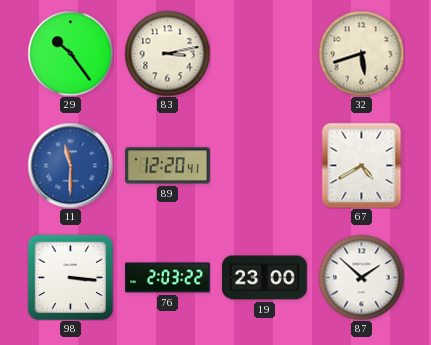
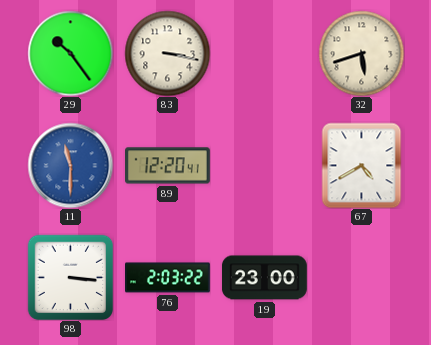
83: 3:13 -> 3:17
87: 1:52 -> none
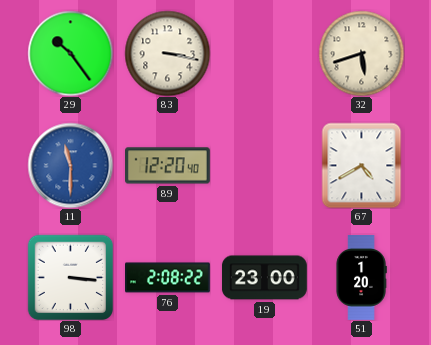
89: 12:20:41 -> 12:20:40
76: 2:03 -> 2:08
51: none -> 1:20
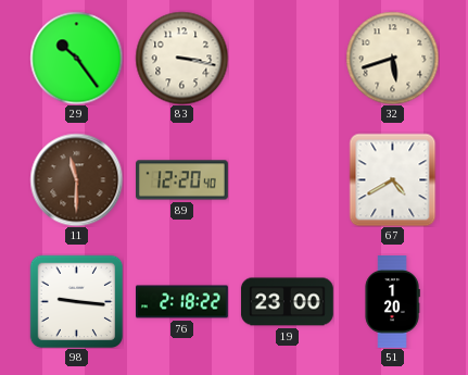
11 dial: blue -> brown
98: 3:16 -> 9:16
76: 2:08 -> 2:18
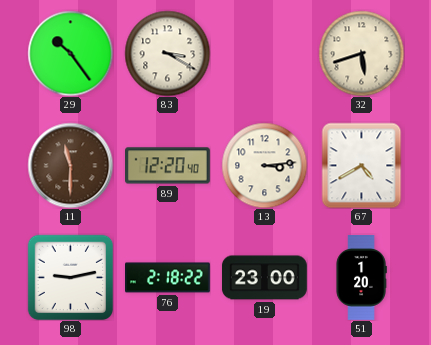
83: 3:17 -> 3:20
13: none -> 3:14
98: 9:16 -> 9:13
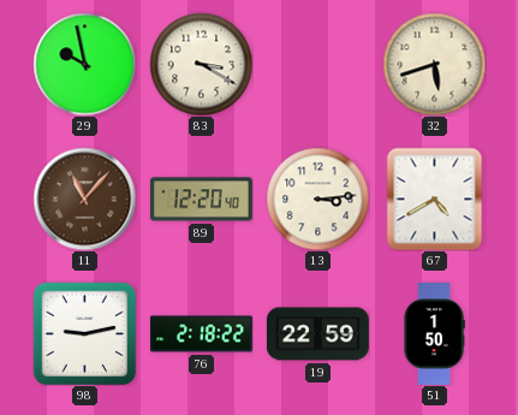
29: 10:24 -> 9:58
11: 11:30 -> 11:07
19: 23:00 -> 22:59
51: 1:20 -> 1:50
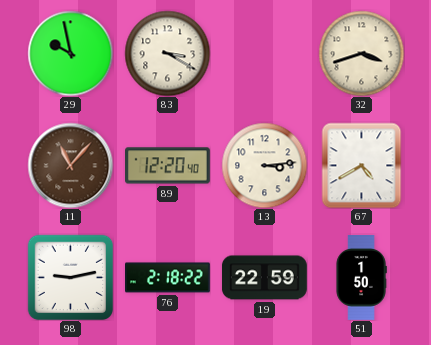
32: 5:42 -> 3:42
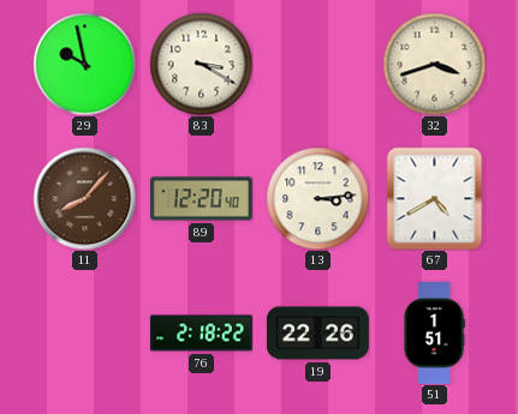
11: 11:07 -> 8:07
98: 9:13 -> none
19: 22:59 -> 22:26
51: 1:50 -> 1:51
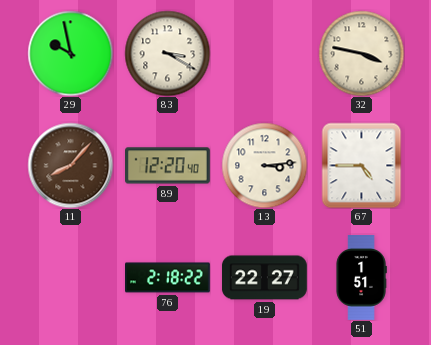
32: 3:42 -> 3:47
67: 4:40 -> 4:45
19: 22:26 -> 22:27
